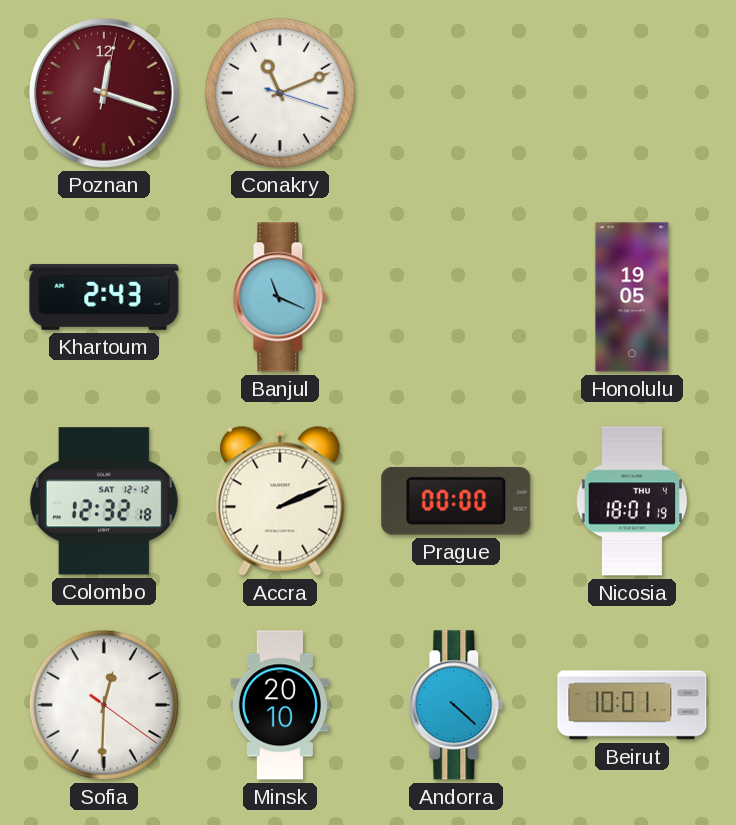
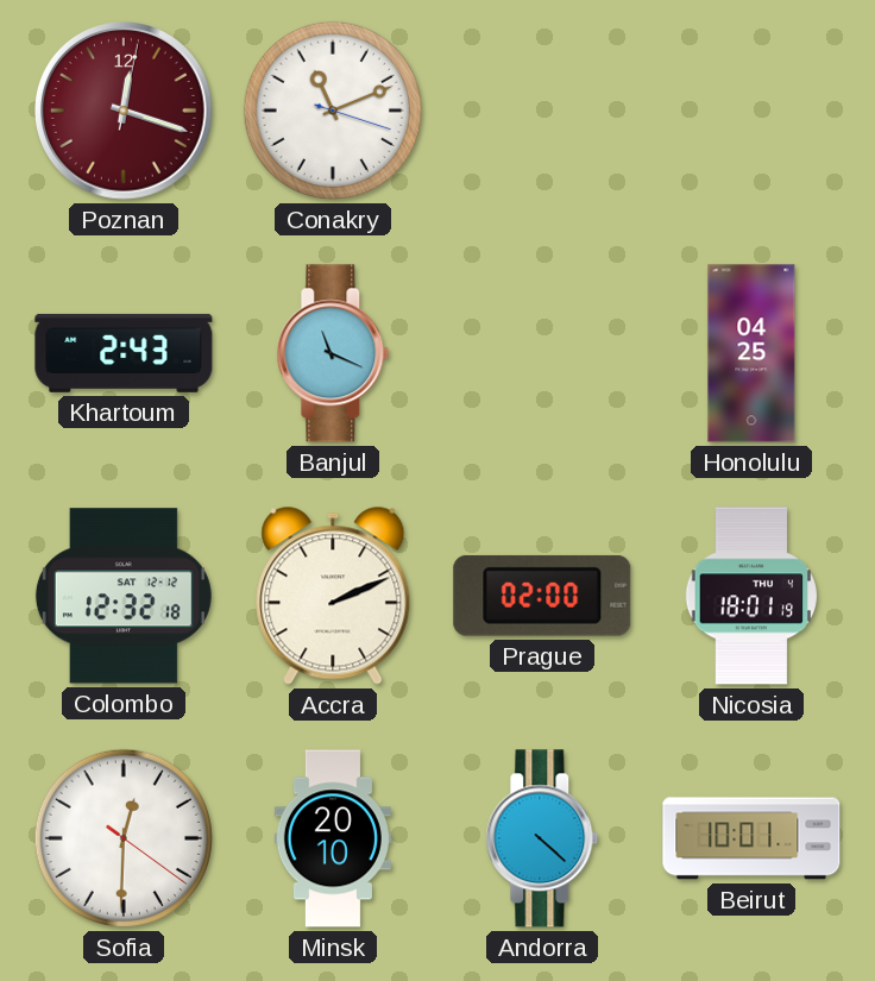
Honolulu: 19:05 -> 04:25
Prague: 00:00 -> 02:00
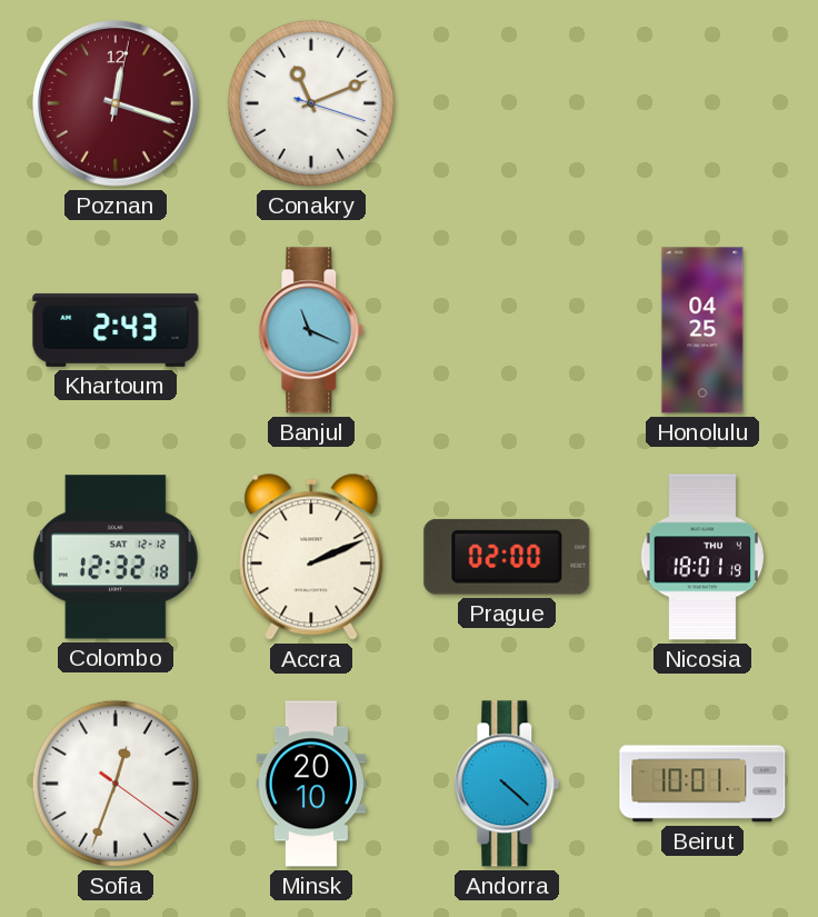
Sofia: 12:30 -> 12:33
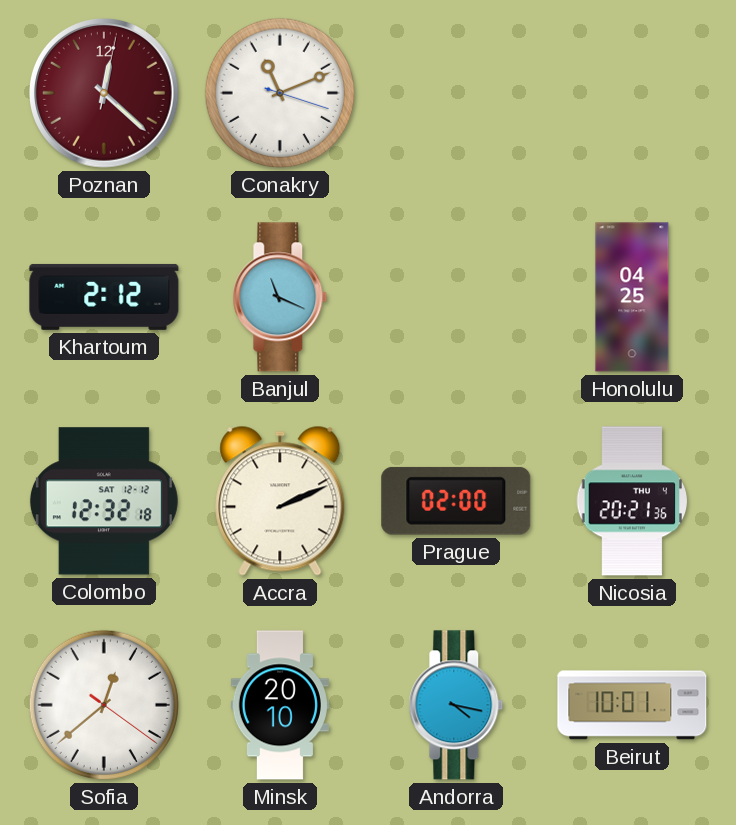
Poznan: 12:18 -> 12:22
Khartoum: 2:43 -> 2:12
Nicosia: 18:01 -> 20:21
Sofia: 12:33 -> 12:38
Andorra: 4:22 -> 4:17
